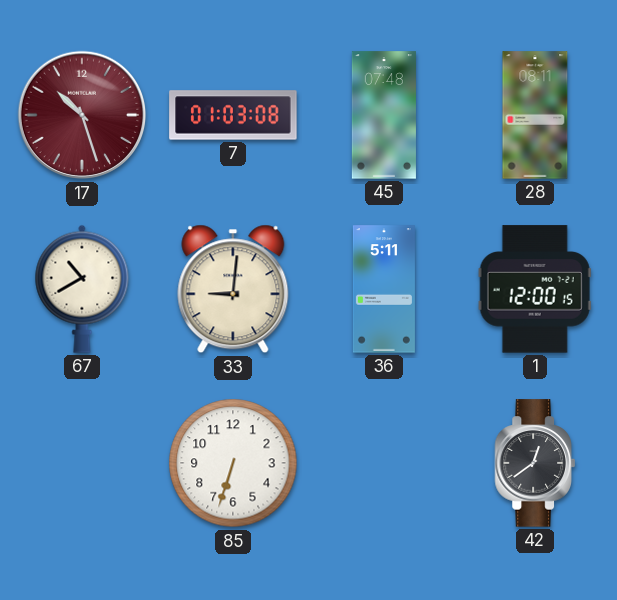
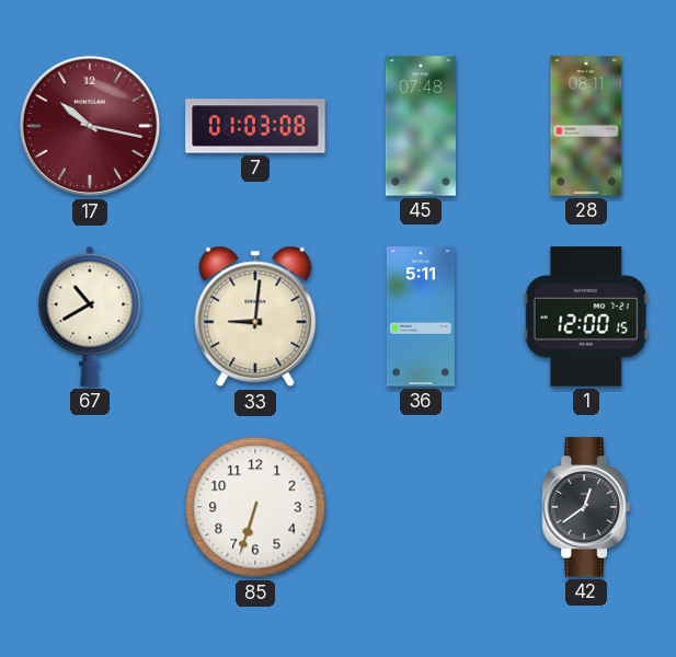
17: 10:27 -> 10:17
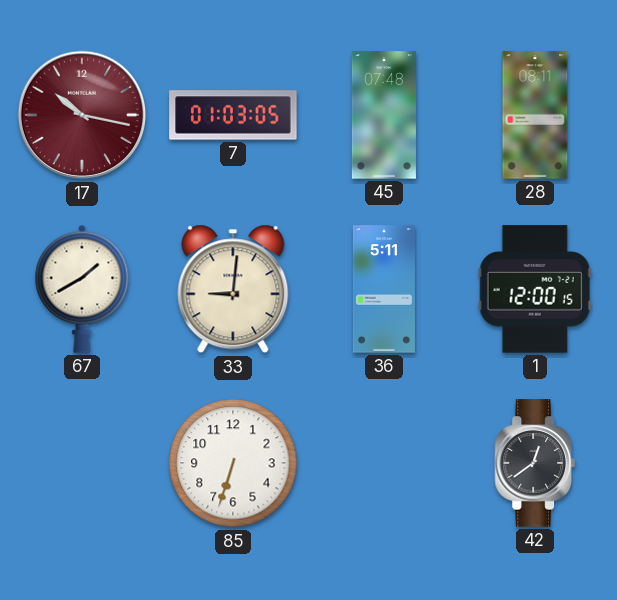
7: 01:03:08 -> 01:03:05
67: 10:40 -> 1:40
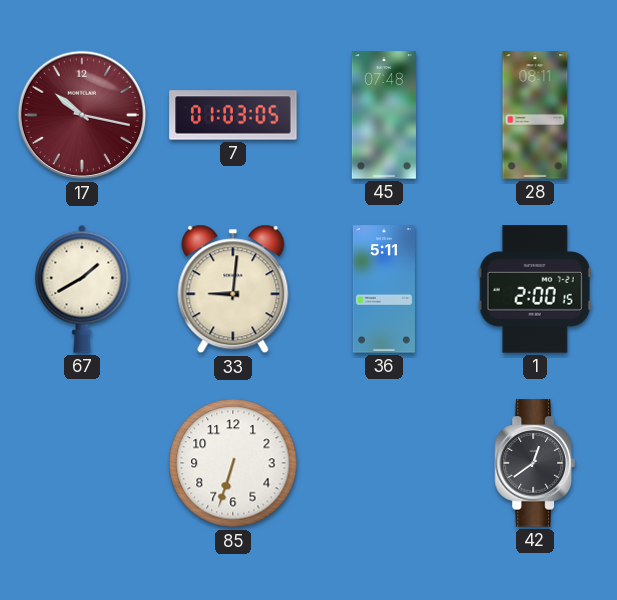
1: 12:00 -> 2:00
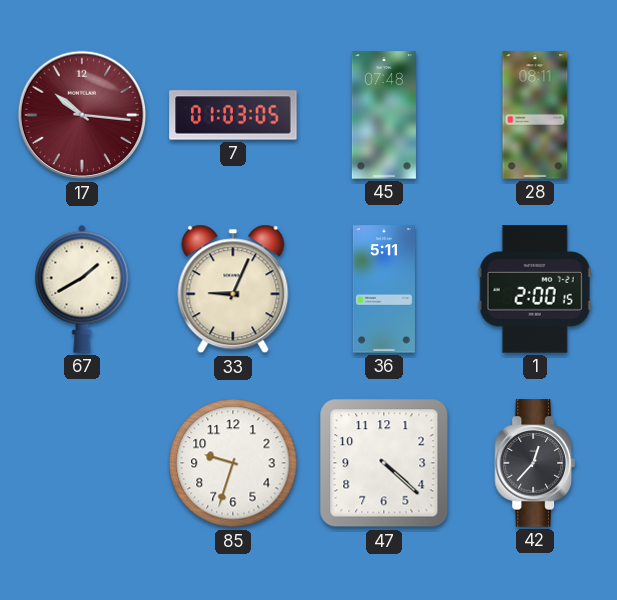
17: 10:17 -> 10:16
33: 9:01 -> 9:04
85: 6:33 -> 9:33
47: none -> 4:22
42: 12:39 -> 12:37
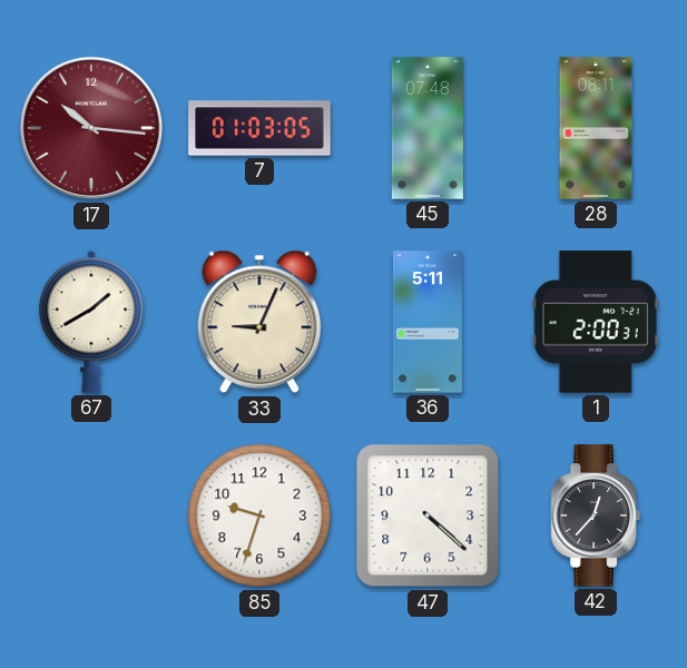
1: 2:00:15 -> 2:00:31
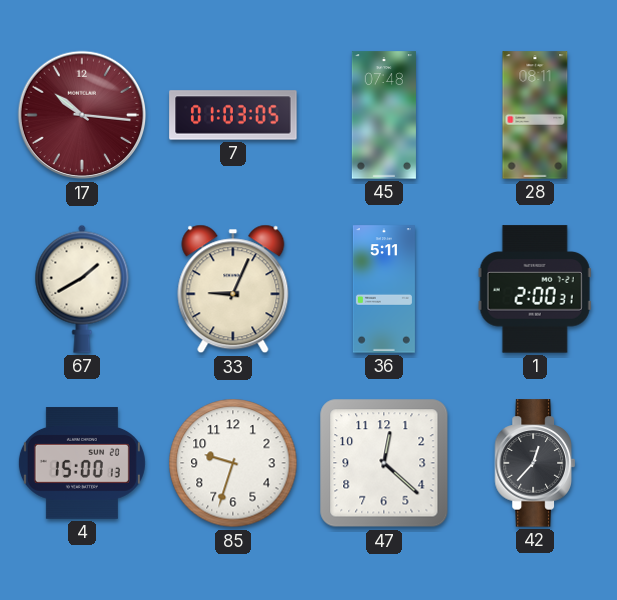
4: none -> 15:00
47: 4:22 -> 12:22
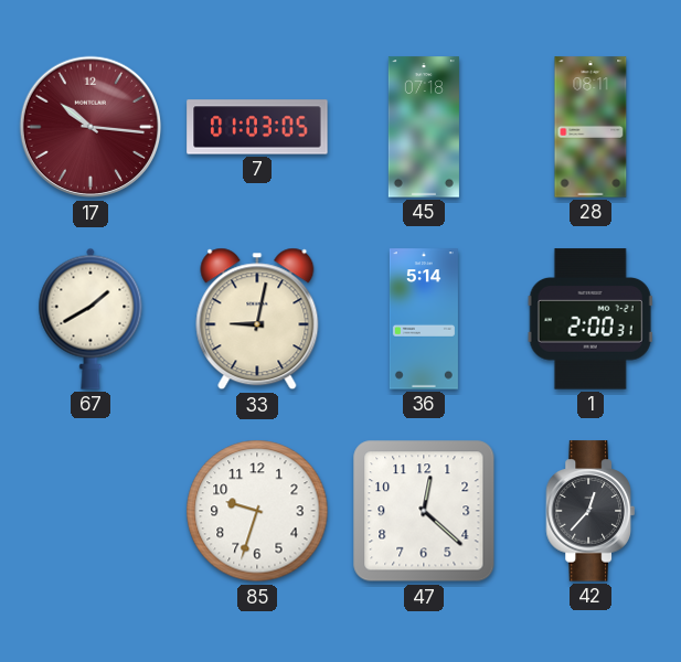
45: 07:48 -> 07:18
33: 9:04 -> 9:02
36: 5:11 -> 5:14
4: 15:00 -> none
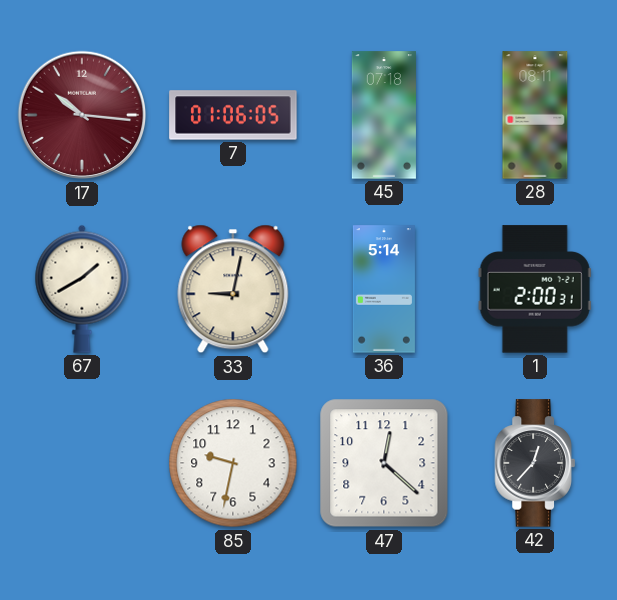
7: 01:03 -> 01:06
85: 9:33 -> 9:32
